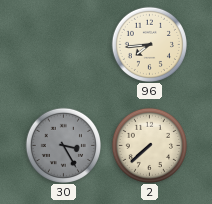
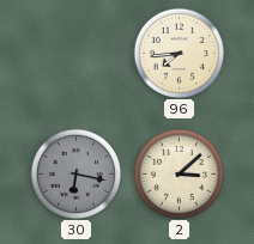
30: 3:25 -> 6:17
2: 7:38 -> 3:08
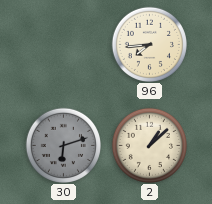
30: 6:17 -> 6:12
2: 3:08 -> 1:08
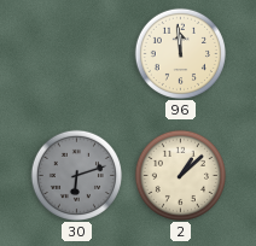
96: 7:44 -> 11:59
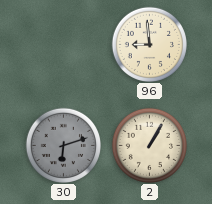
96: 11:59 -> 8:59
2: 1:08 -> 1:05
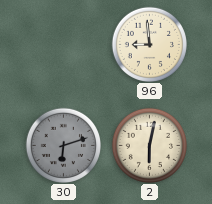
2: 1:05 -> 6:02
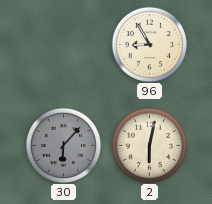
96: 8:59 -> 8:55
30: 6:12 -> 6:07
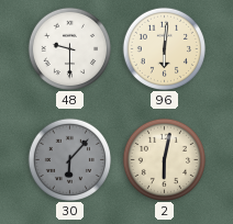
48: none -> 9:30
96: 8:55 -> 6:01
